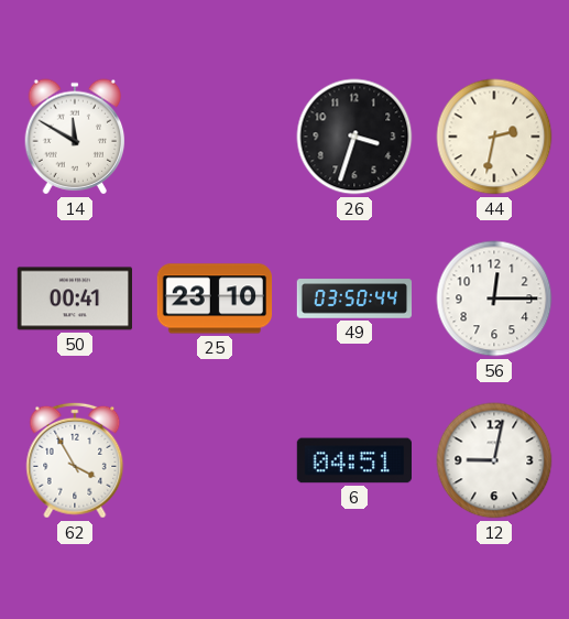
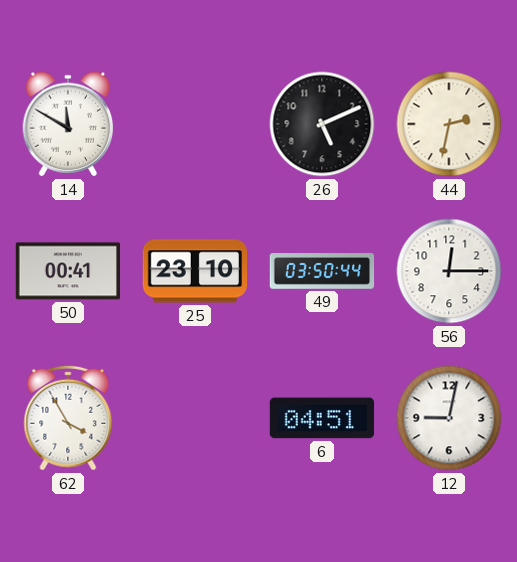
26: 3:33 -> 5:11
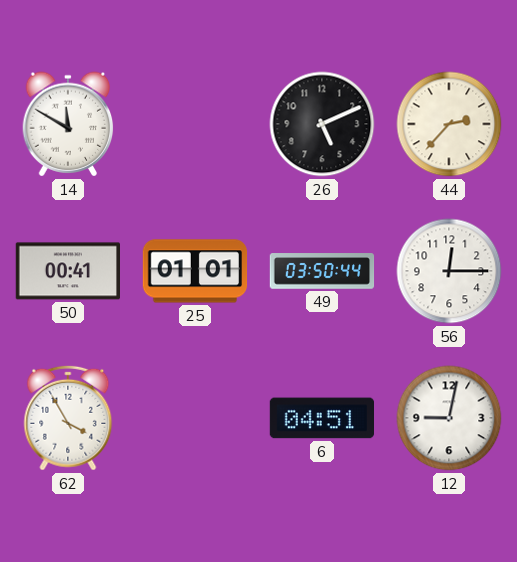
44: 2:32 -> 2:37
25: 23:10 -> 01:01
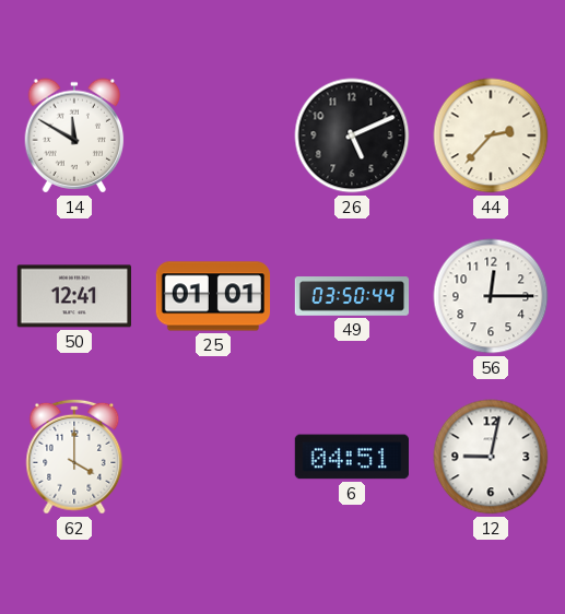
50: 00:41 -> 12:41
62: 3:55 -> 4:00
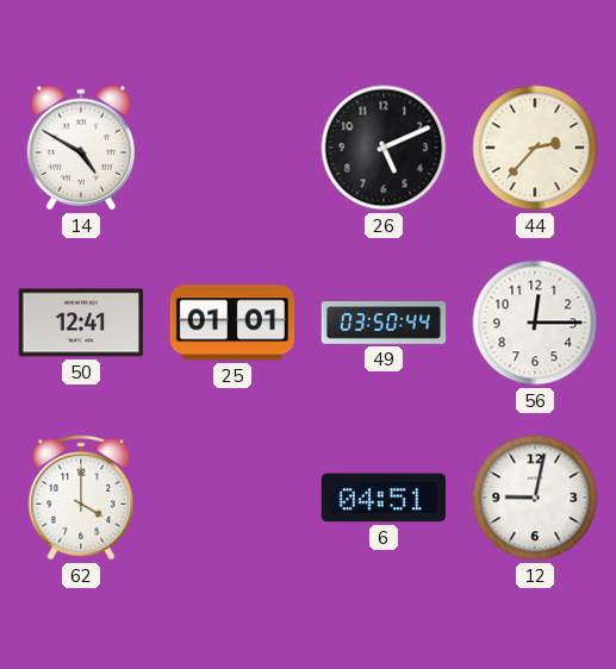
14: 11:50 -> 4:50
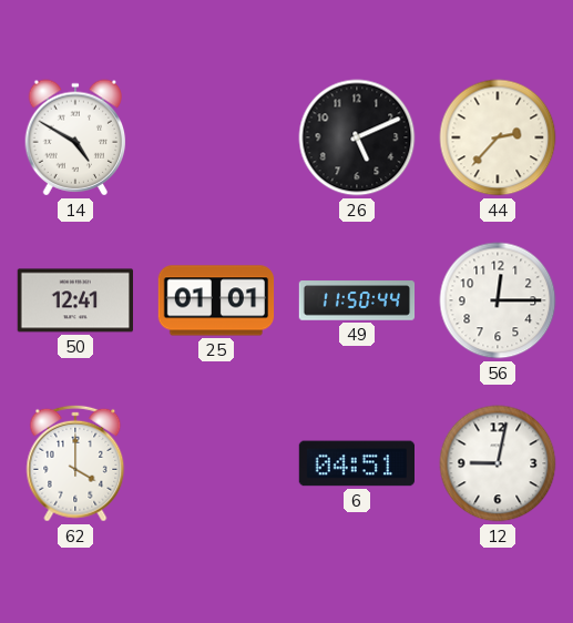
49: 03:50 -> 11:50
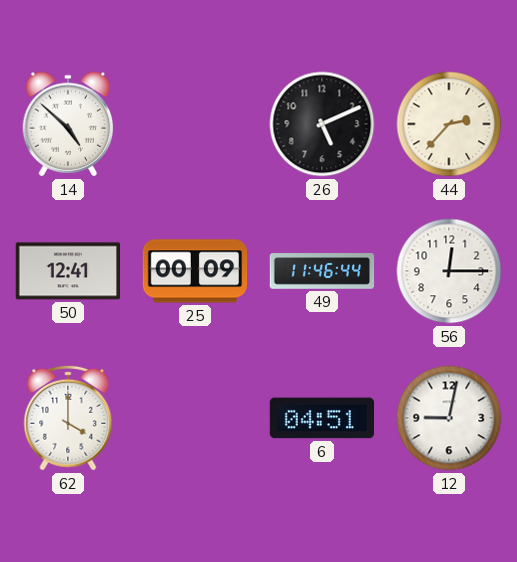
14: 4:50 -> 4:52
25: 01:01 -> 00:09
49: 11:50 -> 11:46
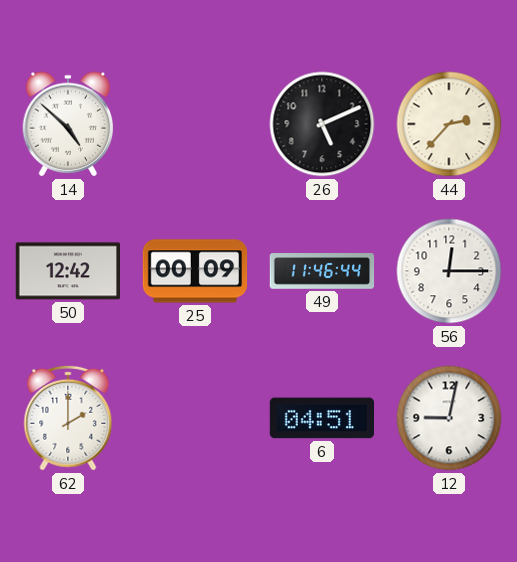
50: 12:41 -> 12:42
62: 4:00 -> 2:00
